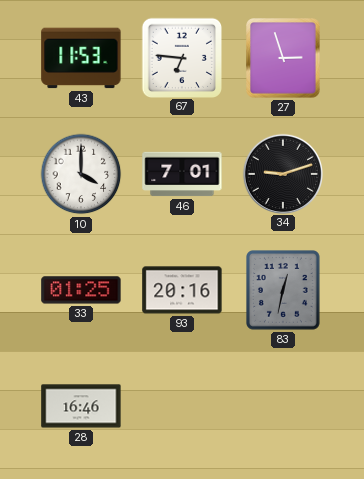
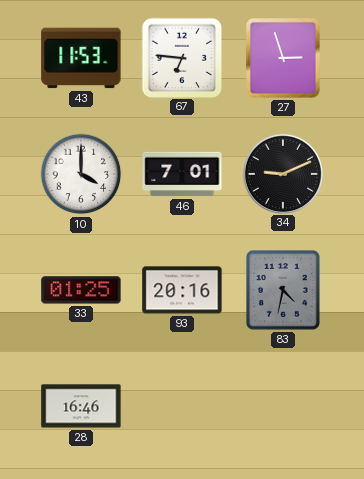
34: 9:12 -> 9:11
83: 12:32 -> 4:32
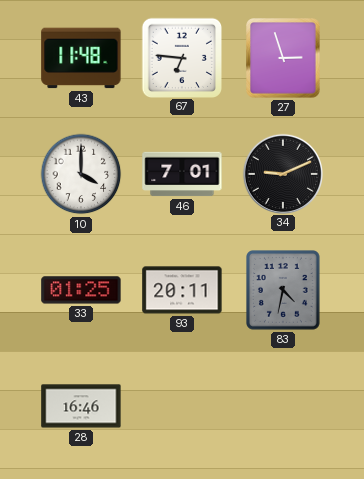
43: 11:53 -> 11:48
93: 20:16 -> 20:11
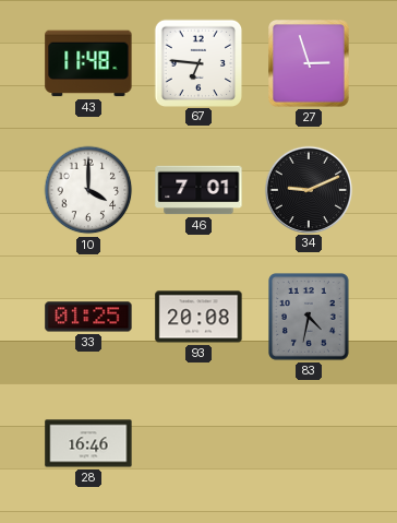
93: 20:11 -> 20:08
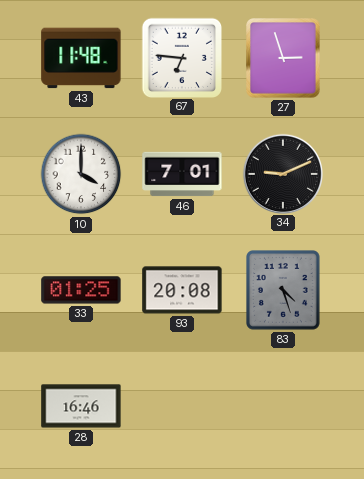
83: 4:32 -> 4:27
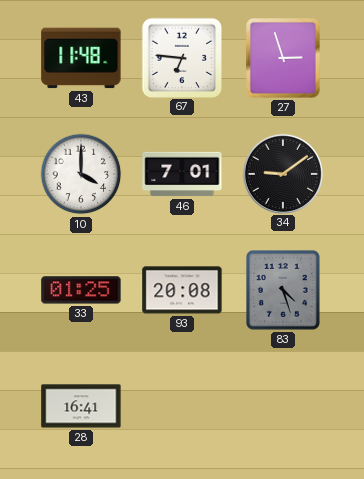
34: 9:11 -> 9:09
28: 16:46 -> 16:41
